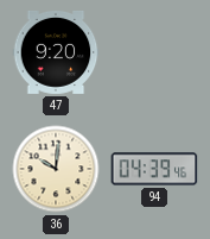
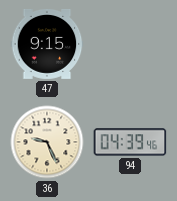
47: 9:20 -> 9:15
36: 10:01 -> 9:26
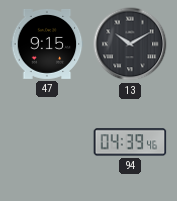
13: none -> 10:10
36: 9:26 -> none
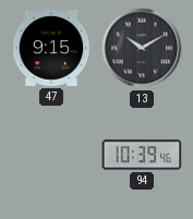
94: 04:39 -> 10:39
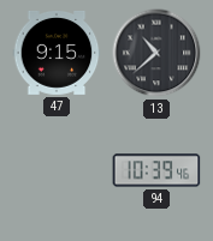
13: 10:10 -> 10:38
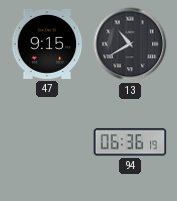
13: 10:38 -> 10:40
94: 10:39 -> 06:36
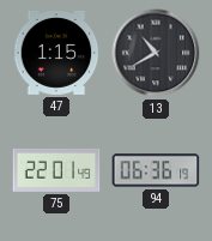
47: 9:15 -> 1:15
75: none -> 22:01
